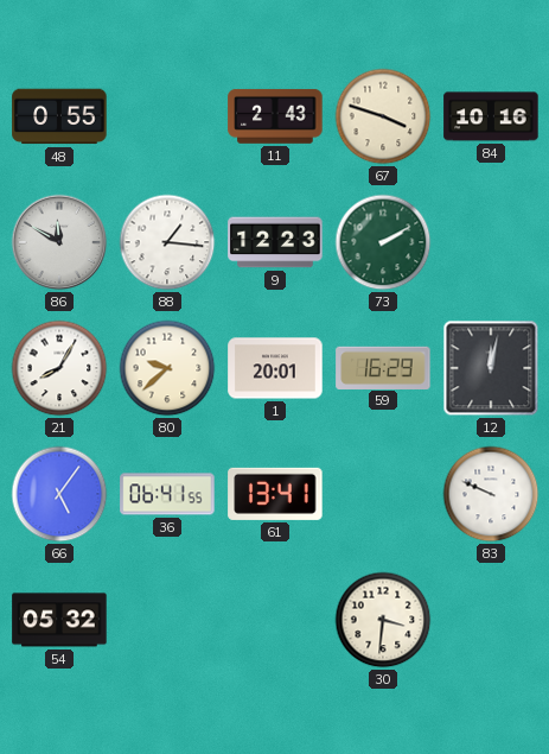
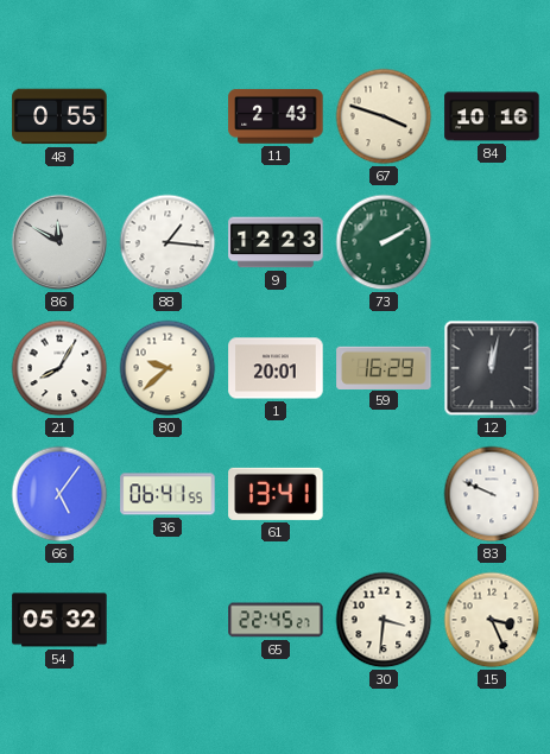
65: none -> 22:45
15: none -> 3:26
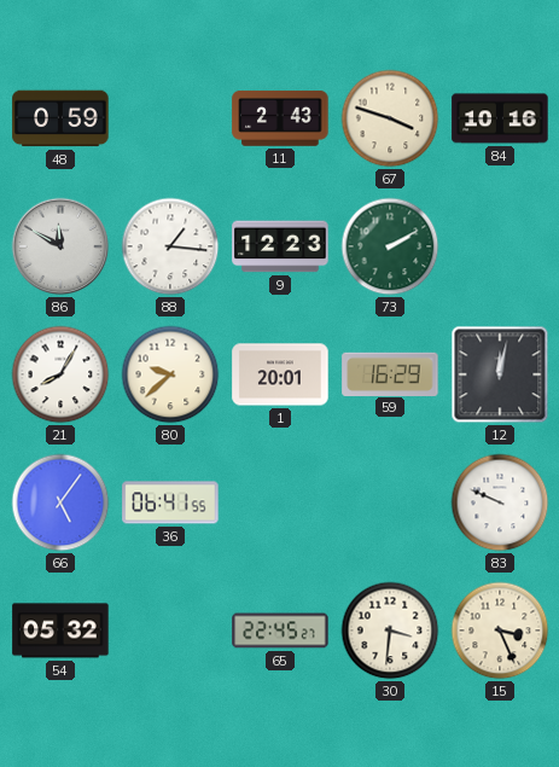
48: 0:55 -> 0:59
61: 13:41 -> none
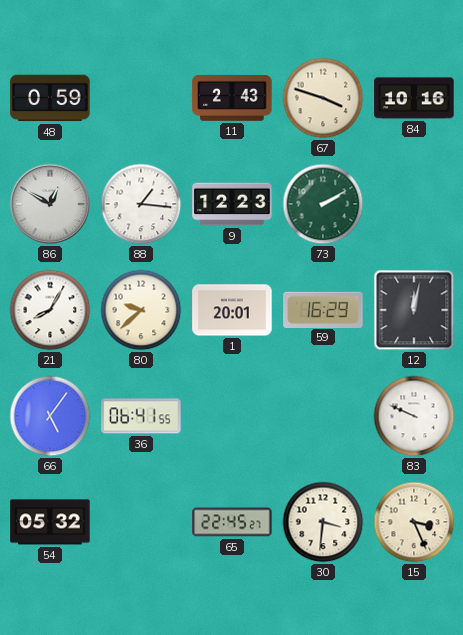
86: 11:50 -> 12:50
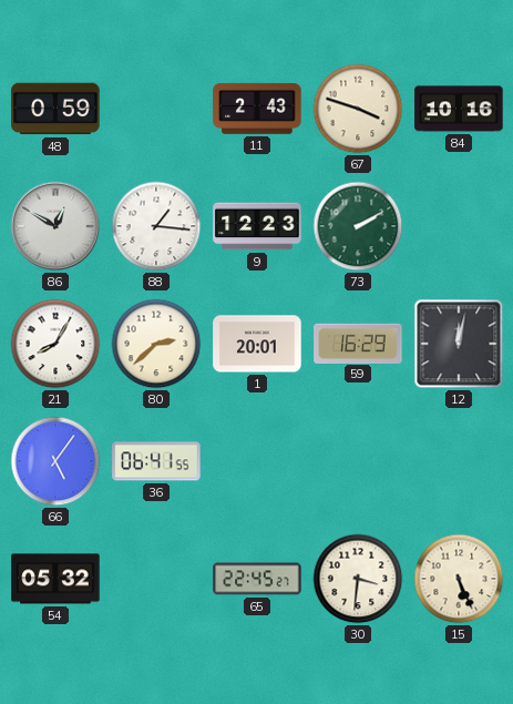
80: 9:38 -> 2:38
83: 9:49 -> none
15: 3:26 -> 5:26
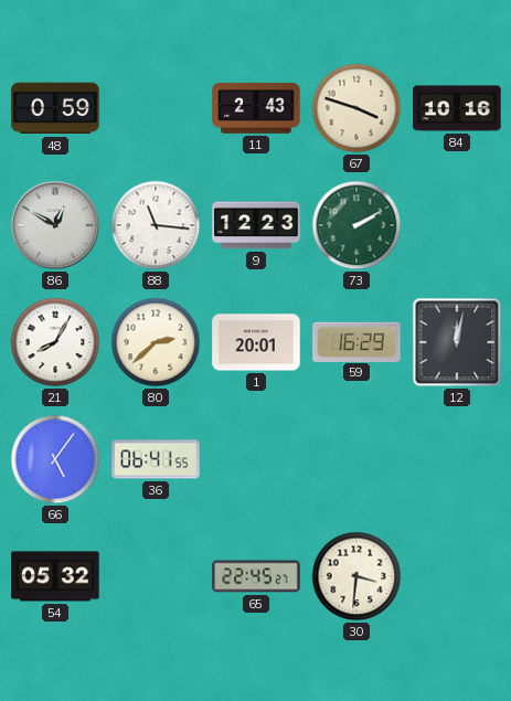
88: 1:16 -> 11:16
15: 5:26 -> none
